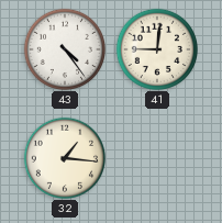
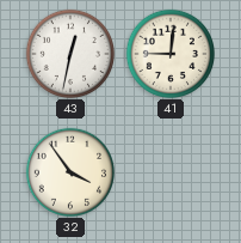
43: 4:24 -> 12:32
32: 1:16 -> 3:54
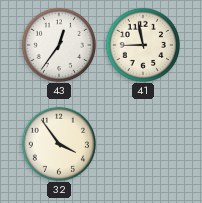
43: 12:32 -> 12:36
41: 9:01 -> 8:58
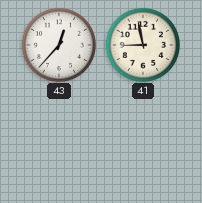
43: 12:36 -> 12:37
32: 3:54 -> none
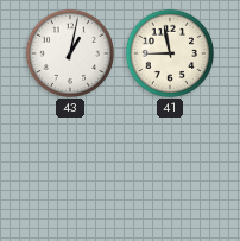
43: 12:37 -> 1:02
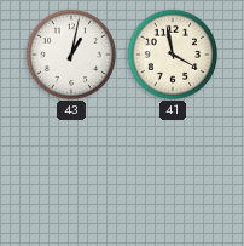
41: 8:58 -> 3:58
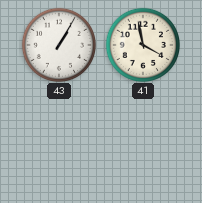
43: 1:02 -> 1:05
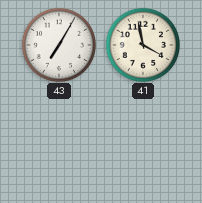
43: 1:05 -> 7:05
